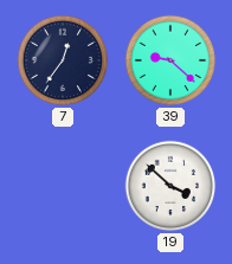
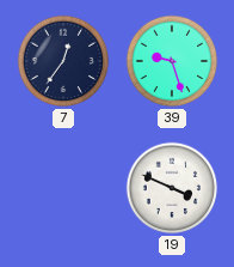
39: 9:22 -> 9:27
19: 3:52 -> 3:49
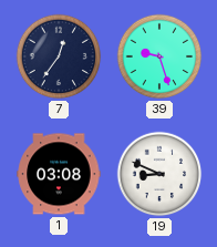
1: none -> 03:08
19: 3:49 -> 8:49
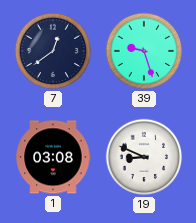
7: 12:36 -> 12:39
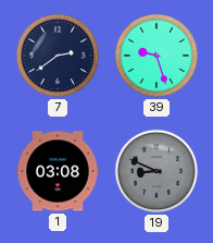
7: 12:39 -> 2:39
19 dial: white -> grey
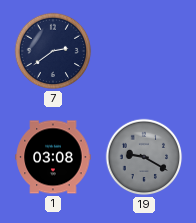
39: 9:27 -> none
19: 8:49 -> 9:20
